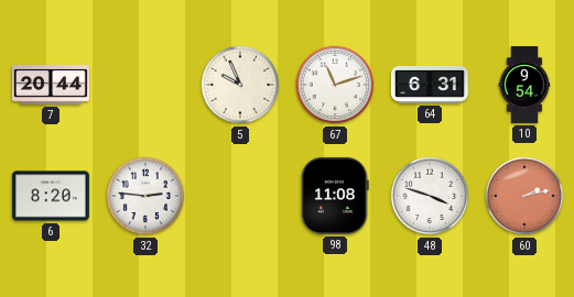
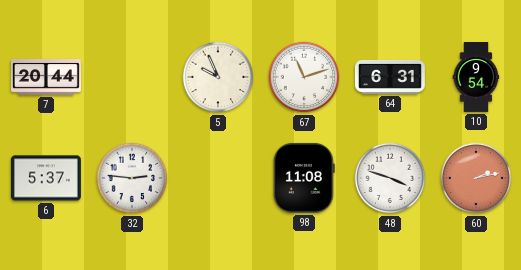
6: 8:20 -> 5:37
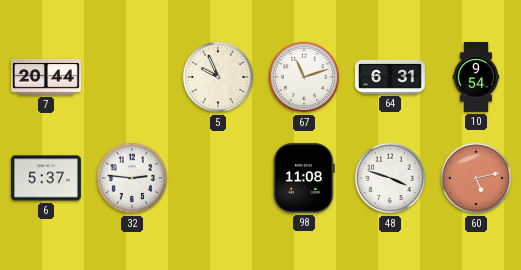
60: 2:13 -> 5:13
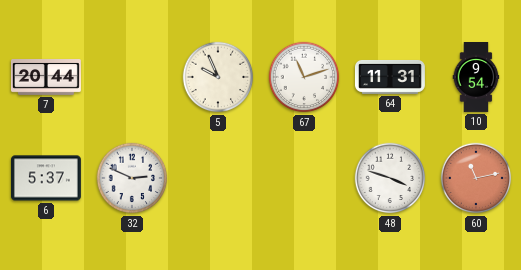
64: 6:31 -> 11:31
32: 2:46 -> 2:49
98: 11:08 -> none
60: 5:13 -> 11:13
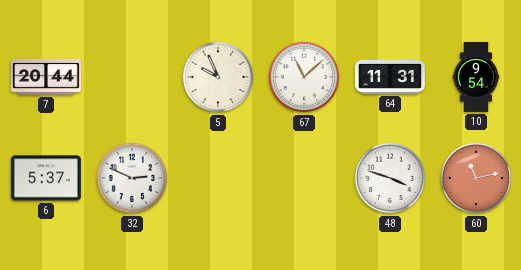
67: 11:12 -> 11:08
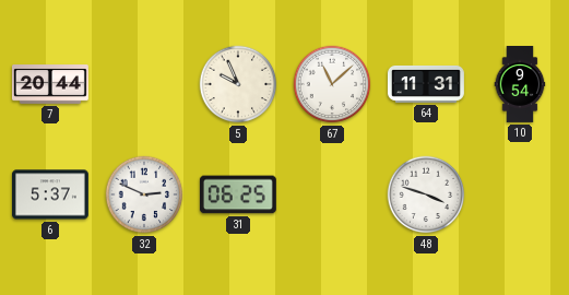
31: none -> 06:25
60: 11:13 -> none
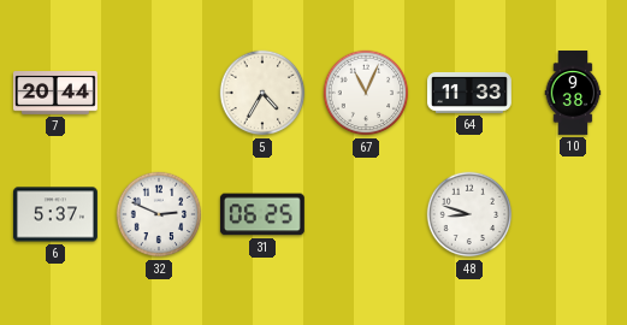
5: 9:56 -> 4:35
67: 11:08 -> 11:04
64: 11:31 -> 11:33
10: 9:54 -> 9:38
48: 3:48 -> 8:48
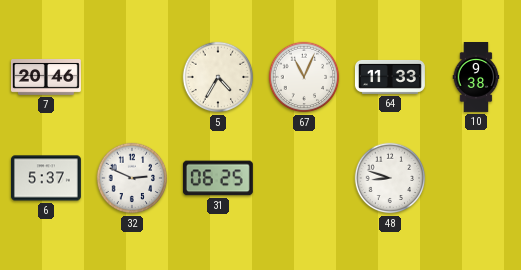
7: 20:44 -> 20:46
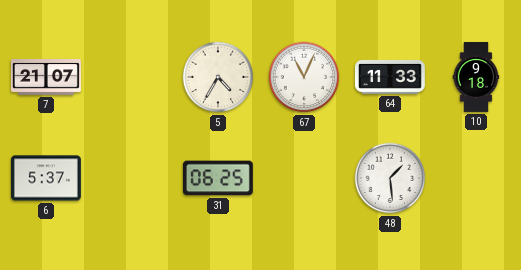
7: 20:46 -> 21:07
10: 9:38 -> 9:18
32: 2:49 -> none
48: 8:48 -> 1:29
